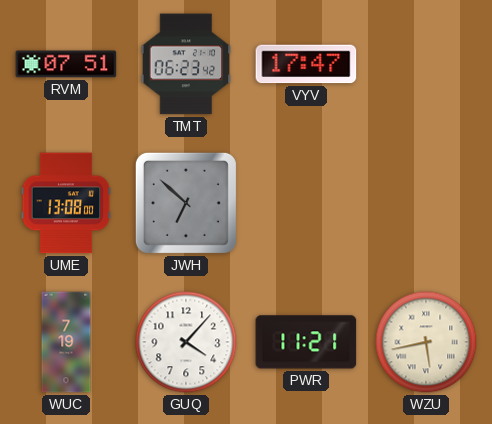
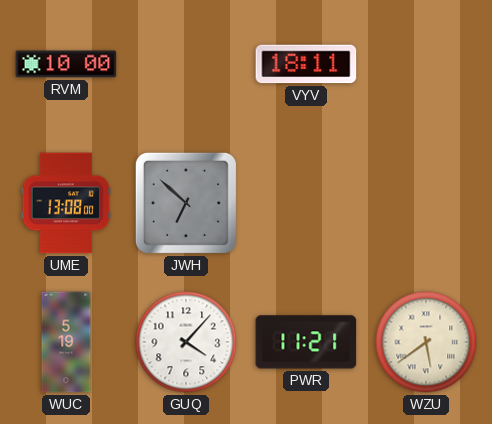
RVM: 07:51 -> 10:00
TMT: 06:23 -> none
VYV: 17:47 -> 18:11
WUC: 7:19 -> 5:19
WZU: 5:43 -> 5:39
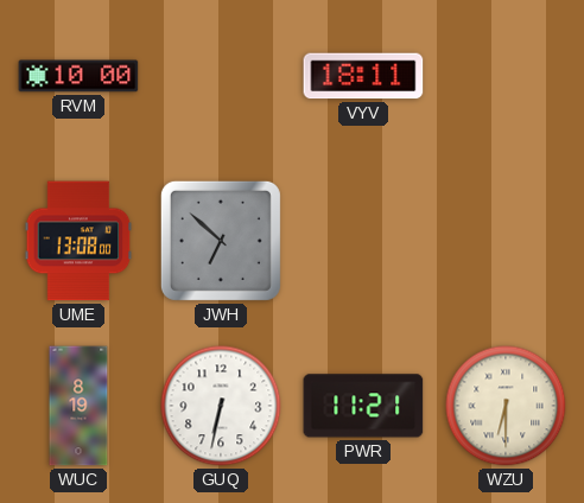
WUC: 5:19 -> 8:19
GUQ: 4:07 -> 6:32
WZU: 5:39 -> 6:30
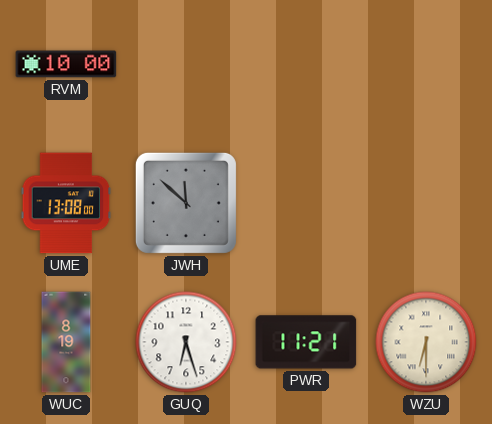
VYV: 18:11 -> none
JWH: 6:52 -> 11:52
GUQ: 6:32 -> 6:27
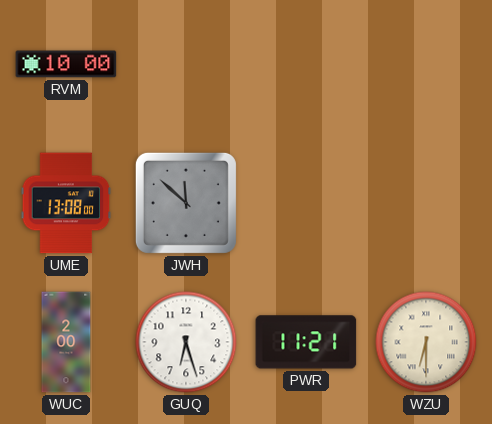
WUC: 8:19 -> 2:00
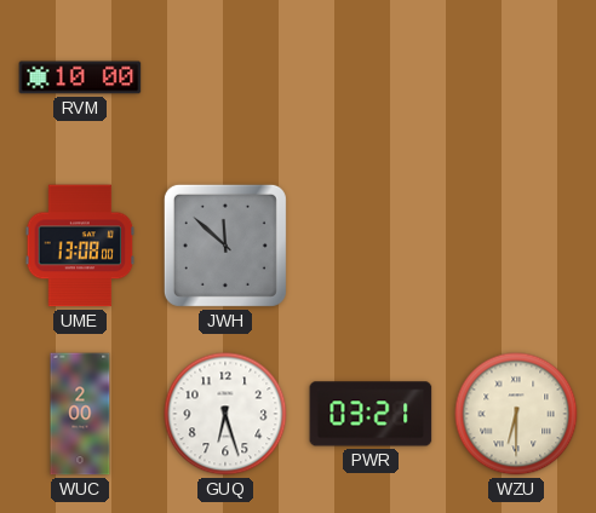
PWR: 11:21 -> 03:21
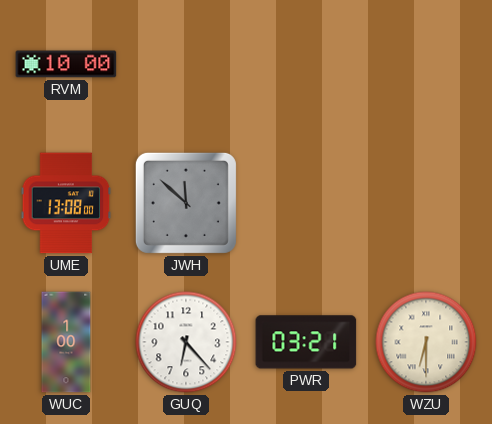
WUC: 2:00 -> 1:00
GUQ: 6:27 -> 6:23
